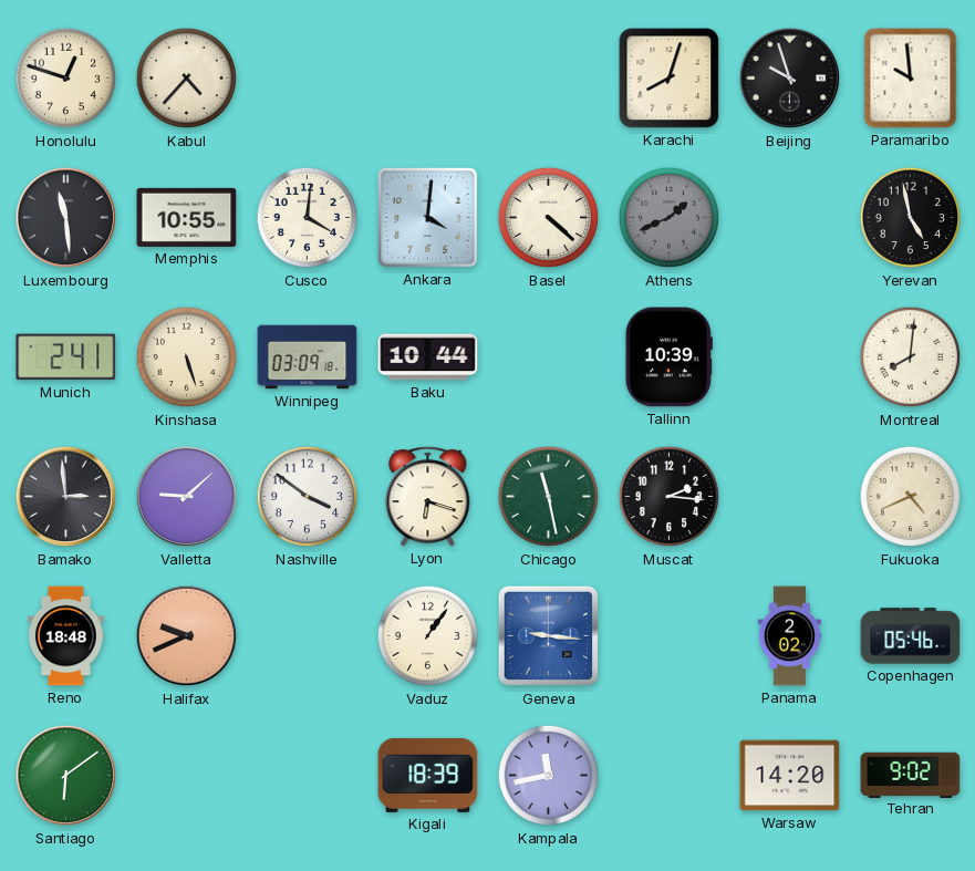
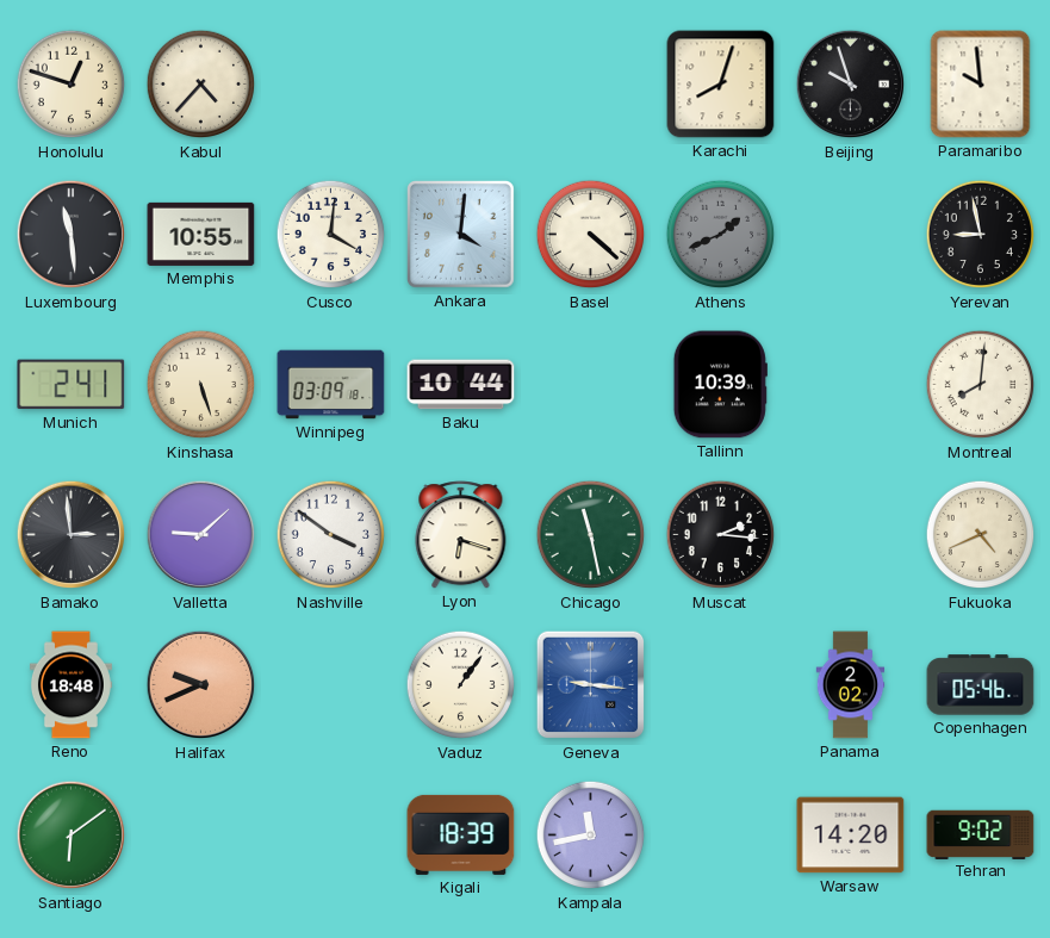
Yerevan: 4:58 -> 8:58
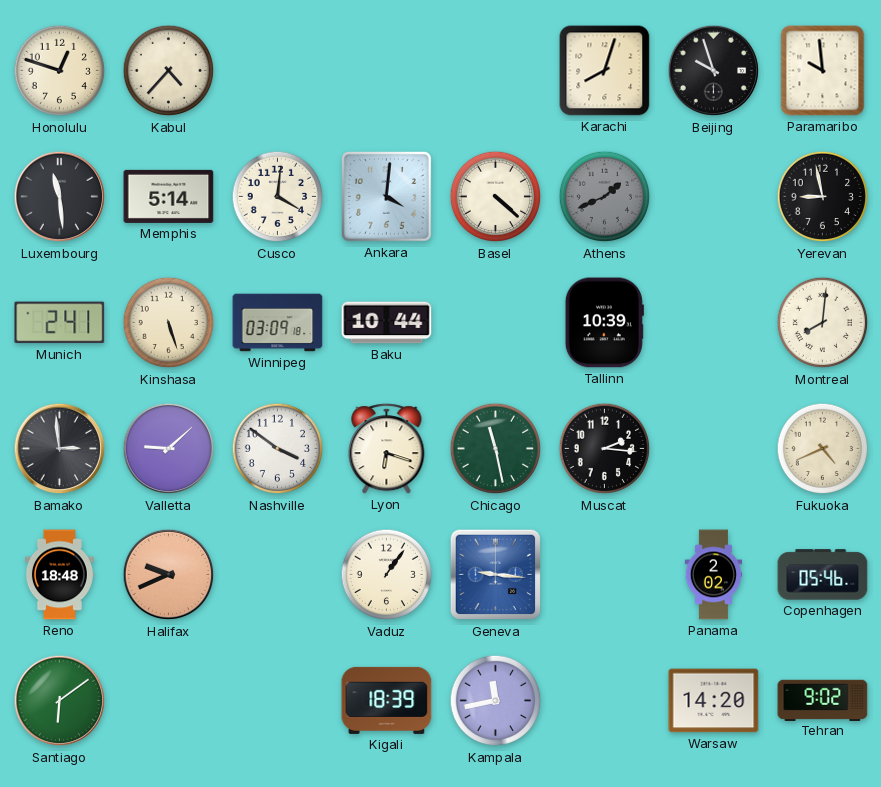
Memphis: 10:55 -> 5:14
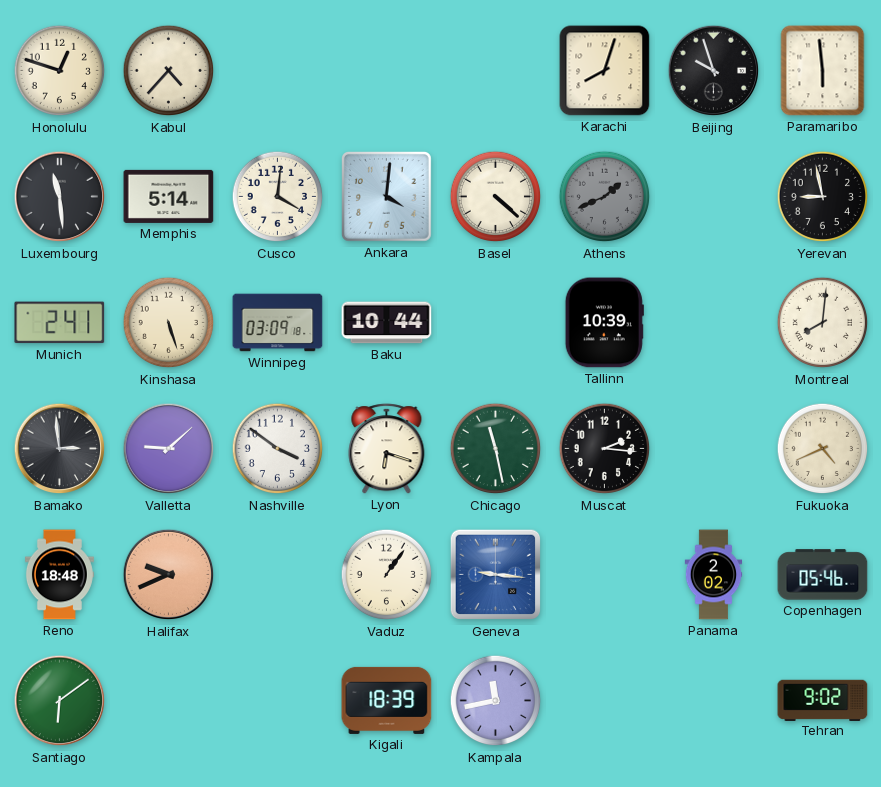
Paramaribo: 9:59 -> 5:59
Warsaw: 14:20 -> none
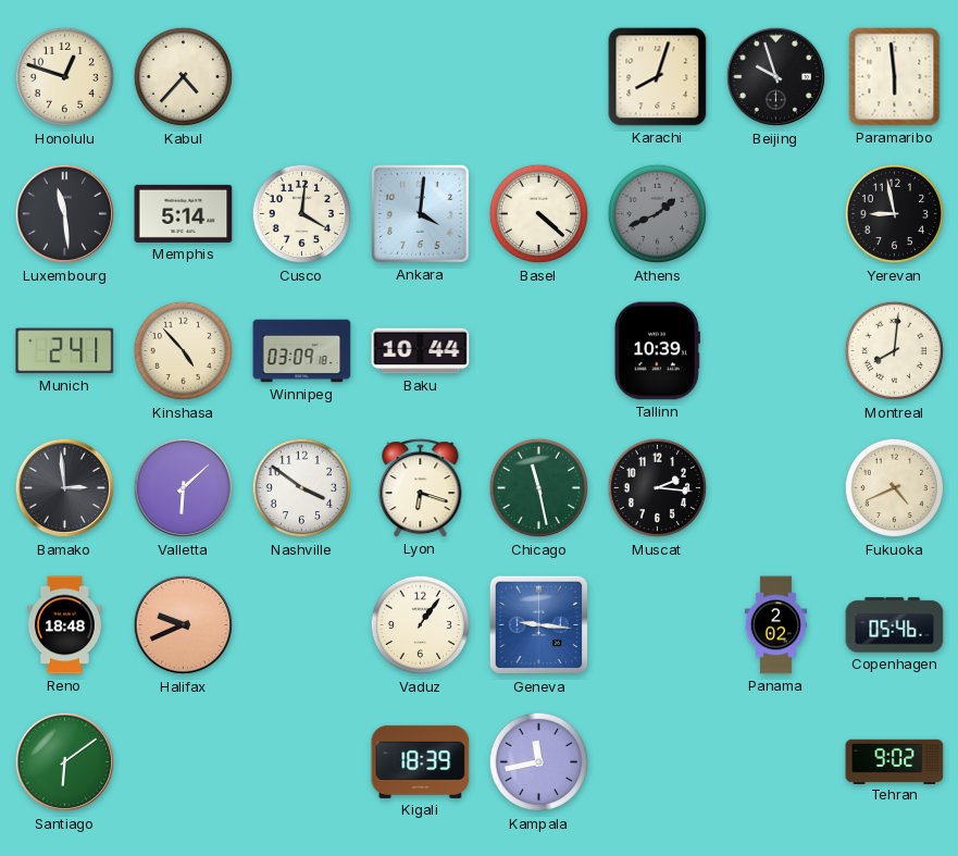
Kinshasa: 5:27 -> 4:53
Valletta: 9:08 -> 6:08
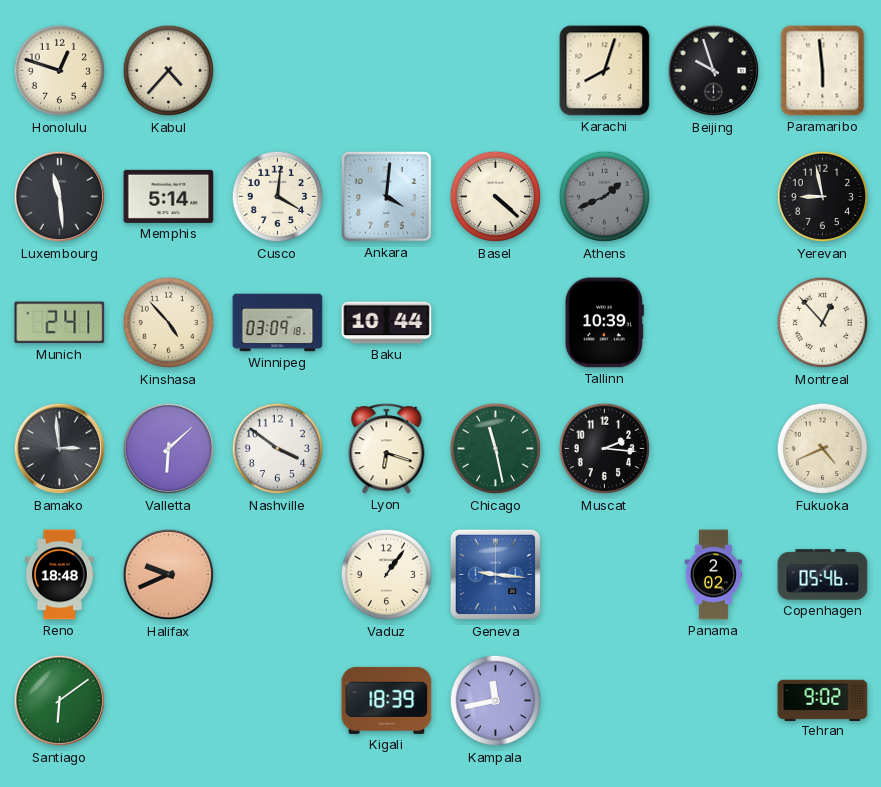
Montreal: 8:01 -> 12:53
